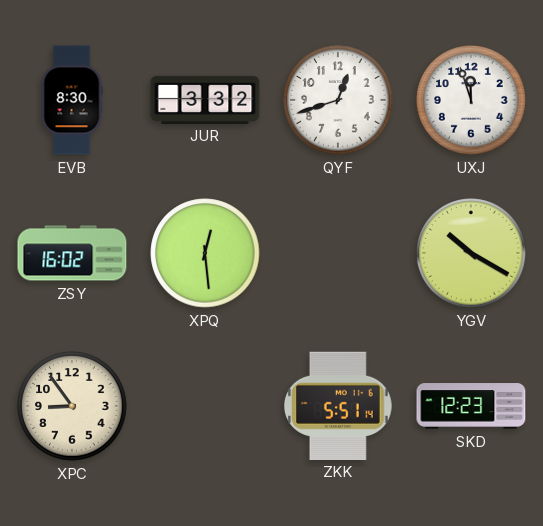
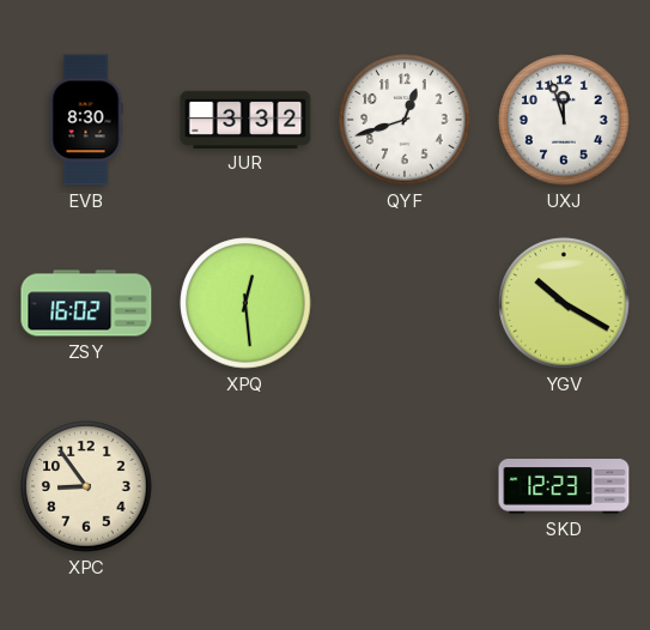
ZKK: 5:51 -> none
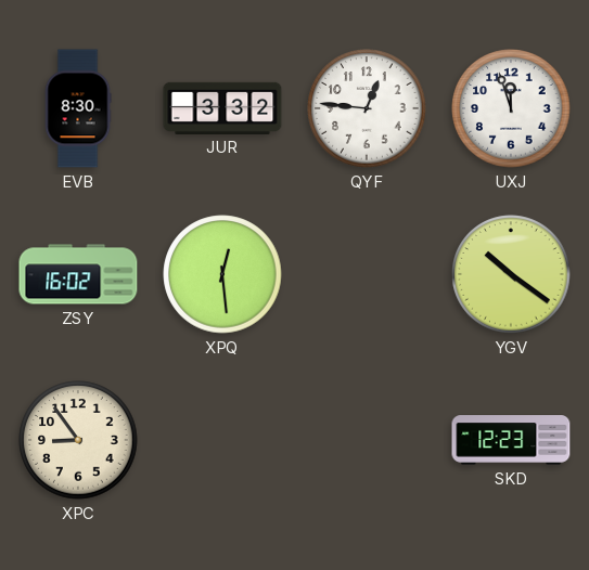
QYF: 12:42 -> 12:46
YGV: 10:20 -> 10:21
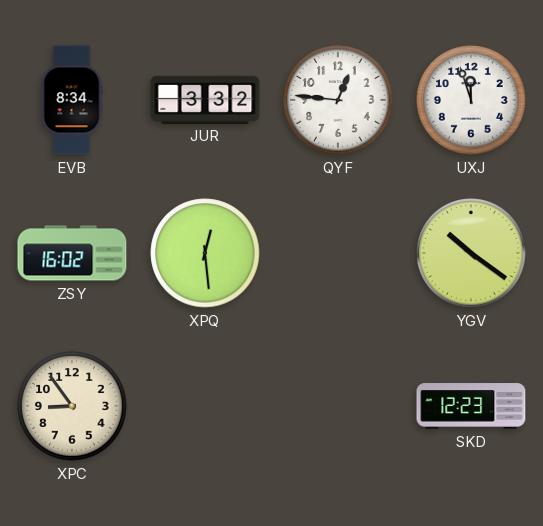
EVB: 8:30 -> 8:34
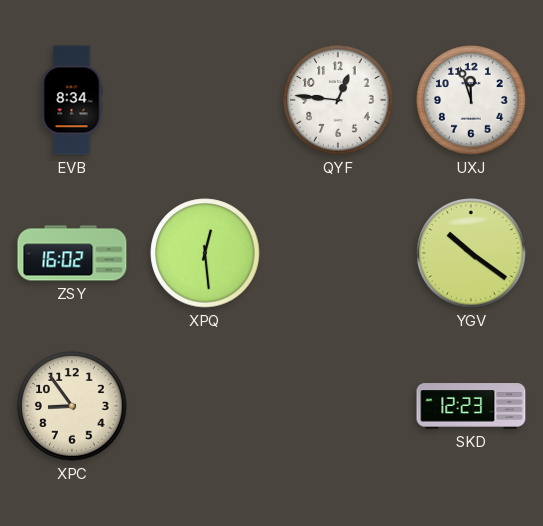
JUR: 3:32 -> none
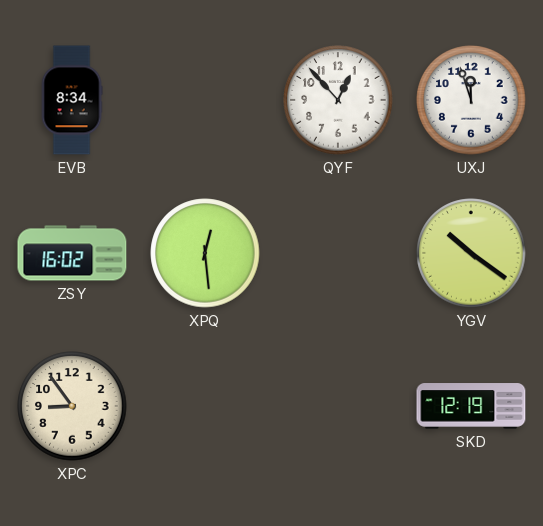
QYF: 12:46 -> 12:53
SKD: 12:23 -> 12:19
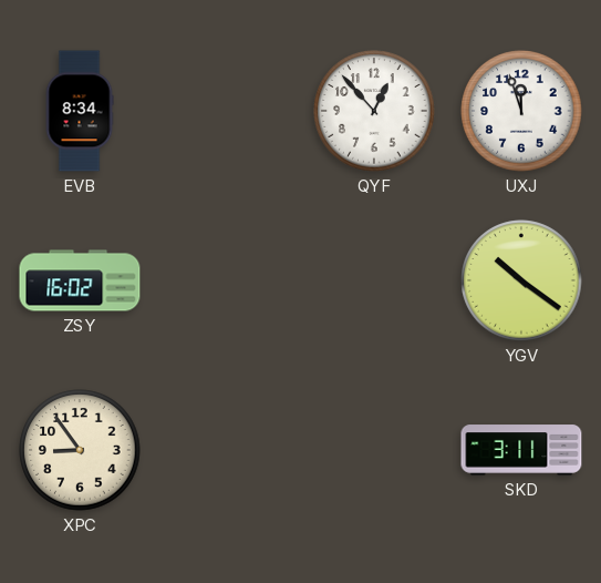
XPQ: 12:29 -> none
SKD: 12:19 -> 3:11
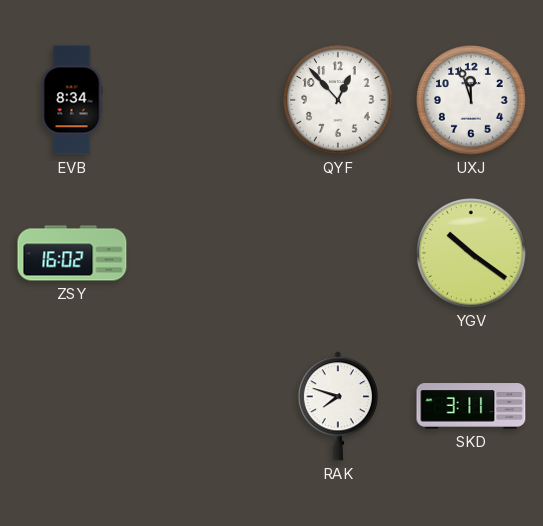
XPC: 8:54 -> none
RAK: none -> 7:48
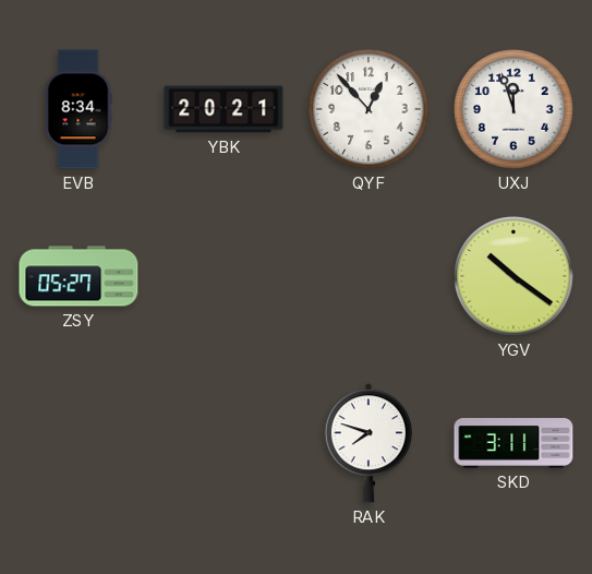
YBK: none -> 20:21
ZSY: 16:02 -> 05:27
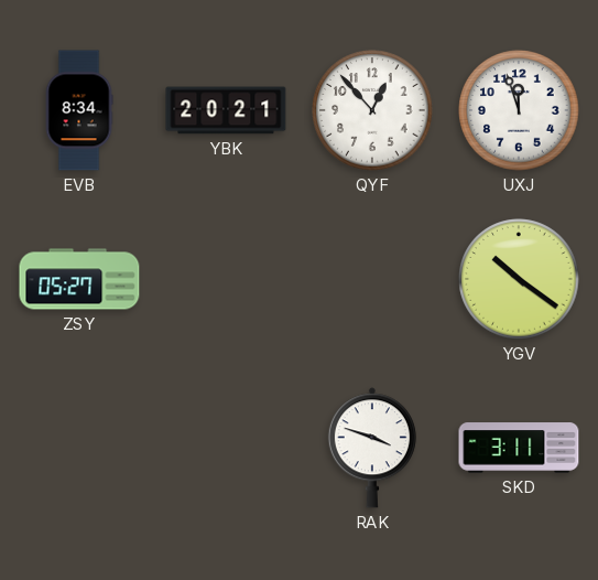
RAK: 7:48 -> 3:48
